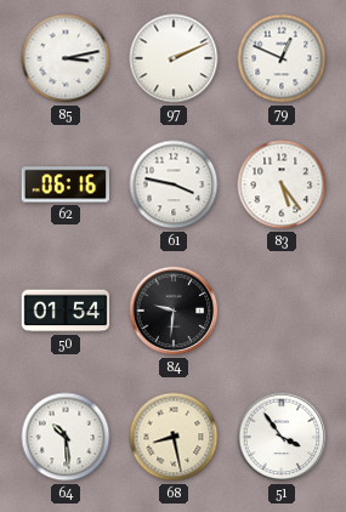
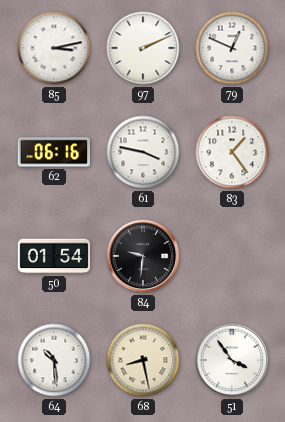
83: 5:24 -> 1:24
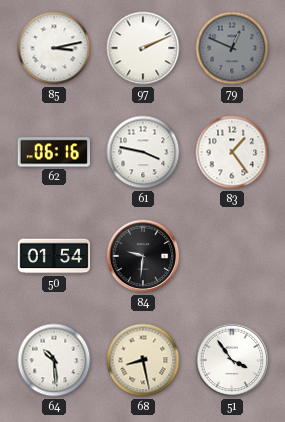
79 dial: white -> grey
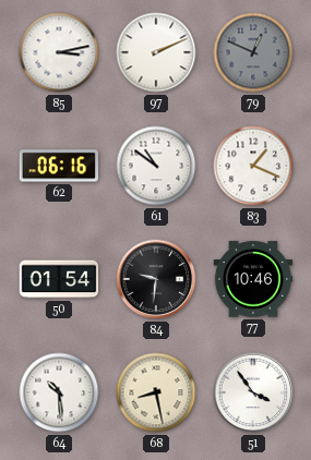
61: 3:47 -> 10:51
83: 1:24 -> 1:19
77: none -> 10:46
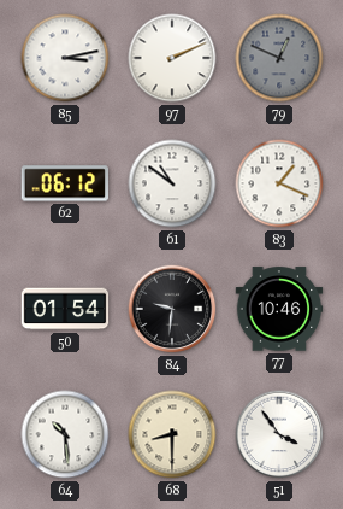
62: 06:16 -> 06:12
68: 8:28 -> 8:30
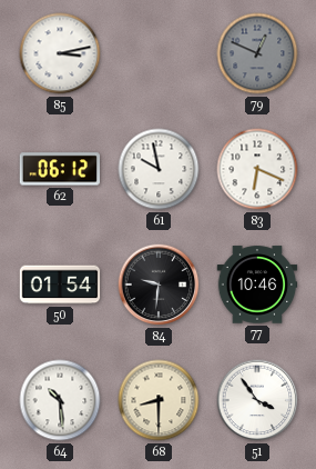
97: 2:11 -> none
61: 10:51 -> 9:58
83: 1:19 -> 6:19
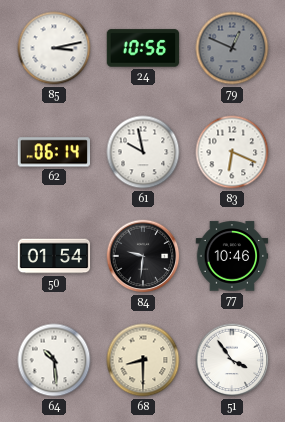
24: none -> 10:56
62: 06:12 -> 06:14
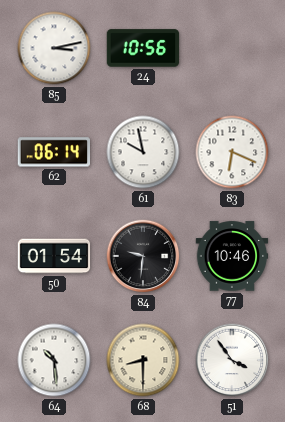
79: 12:49 -> none
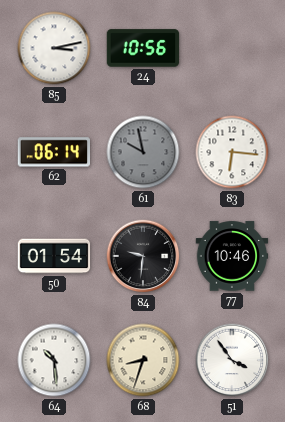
61 dial: white -> grey
83: 6:19 -> 6:16
68: 8:30 -> 8:33
